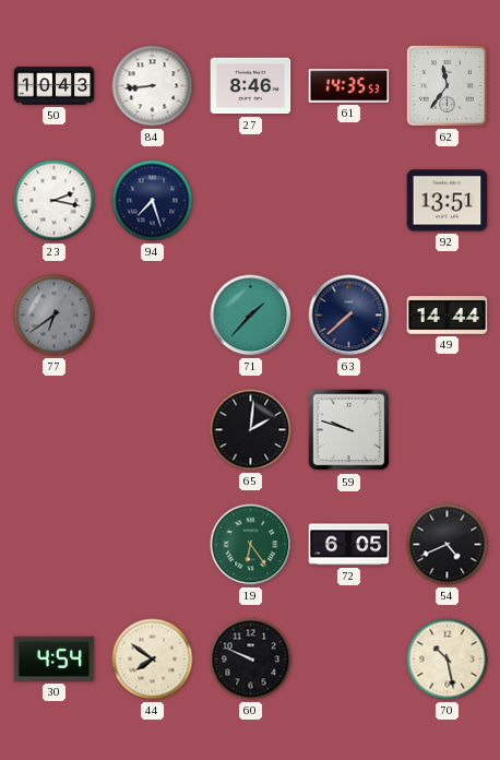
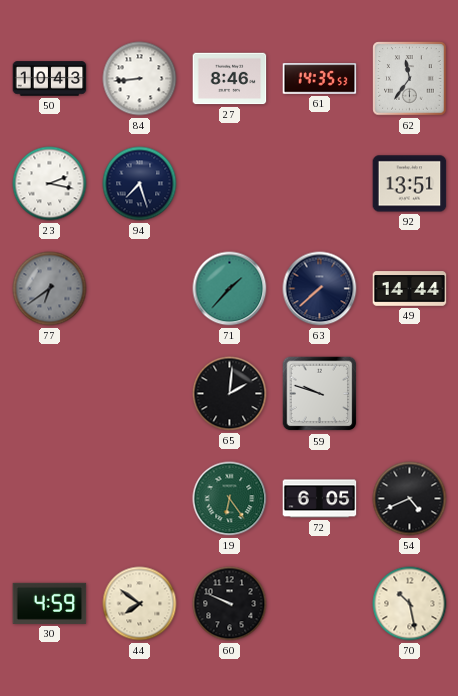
30: 4:54 -> 4:59
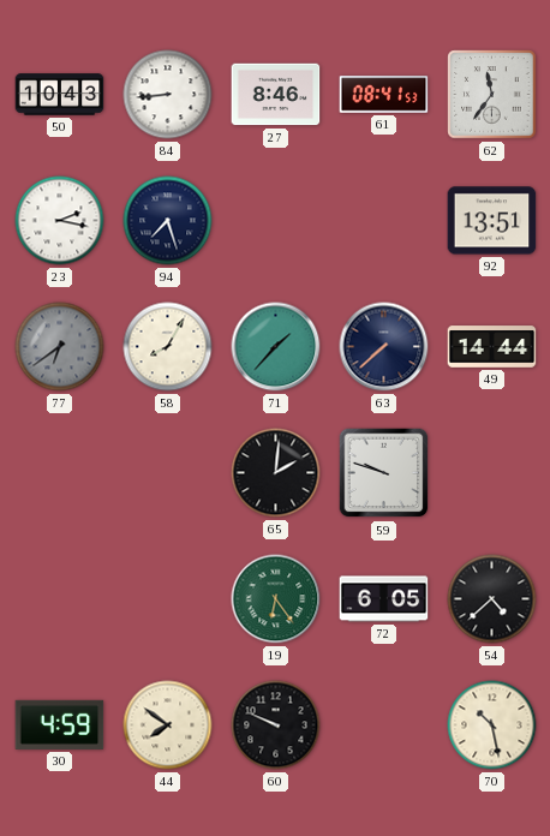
61: 14:35 -> 08:41
58: none -> 8:05
54: 4:41 -> 4:38
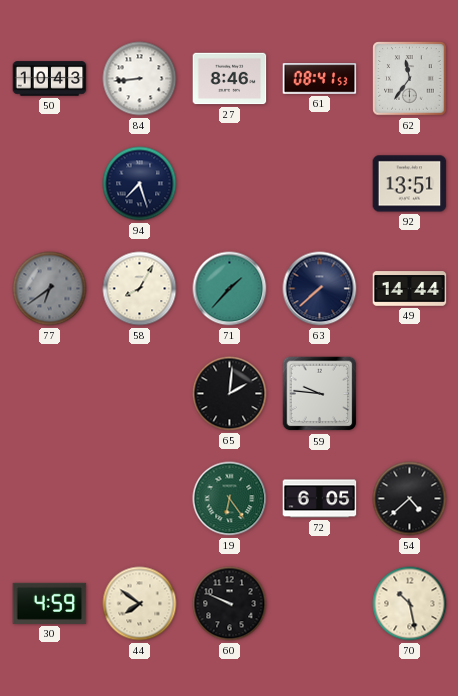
23: 2:17 -> none
59: 9:48 -> 9:46
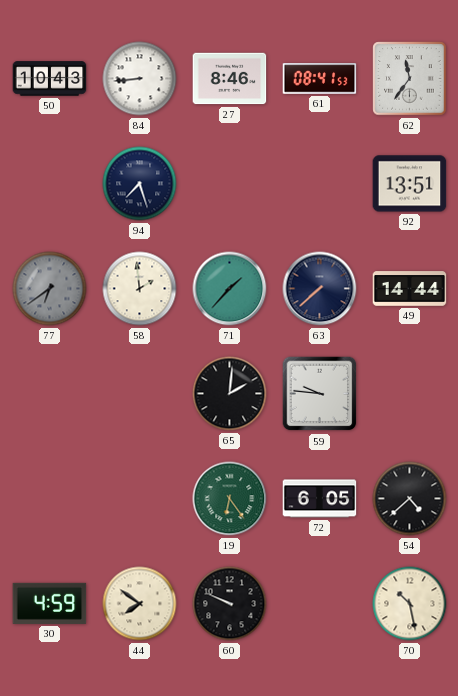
58: 8:05 -> 1:59
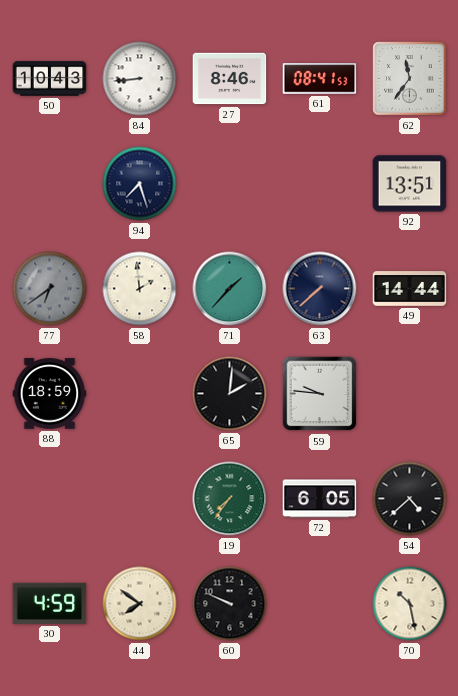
88: none -> 18:59
19: 6:24 -> 7:36
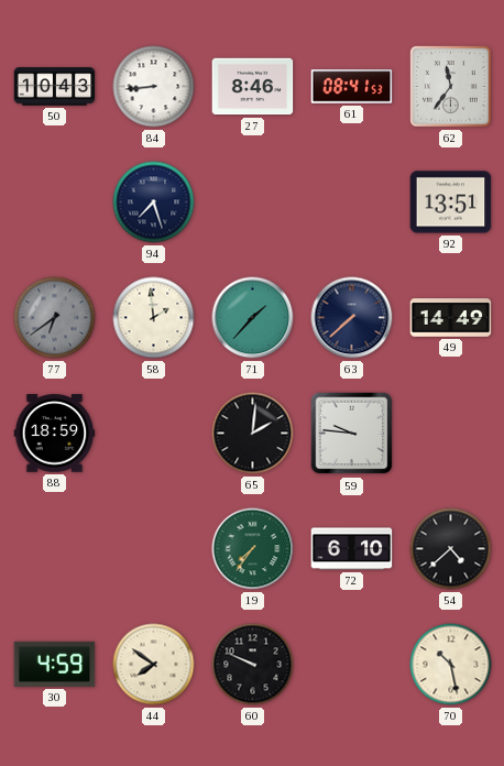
49: 14:44 -> 14:49
72: 6:05 -> 6:10
